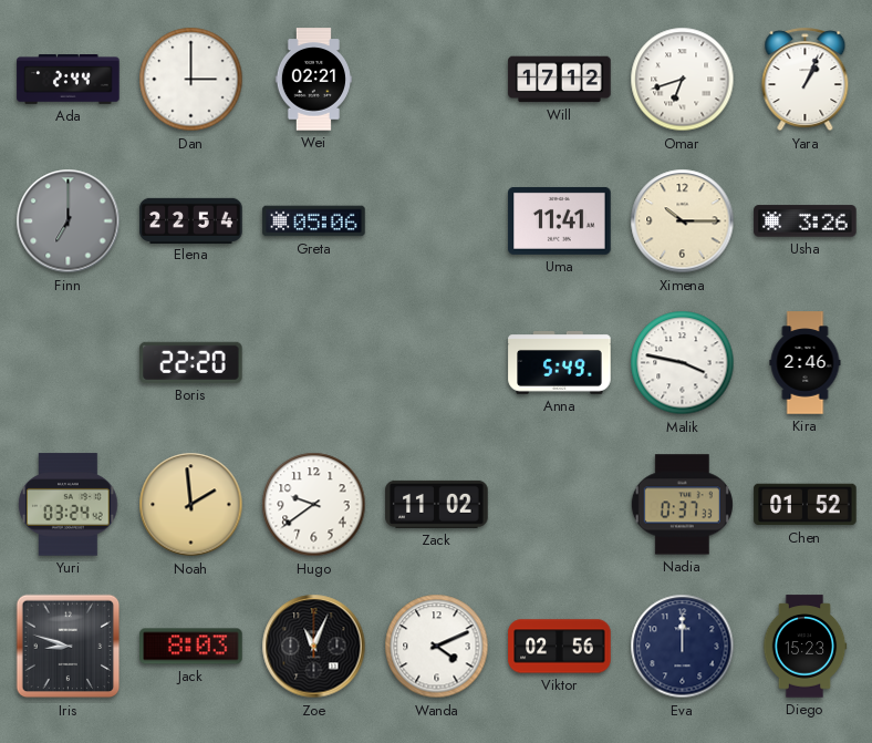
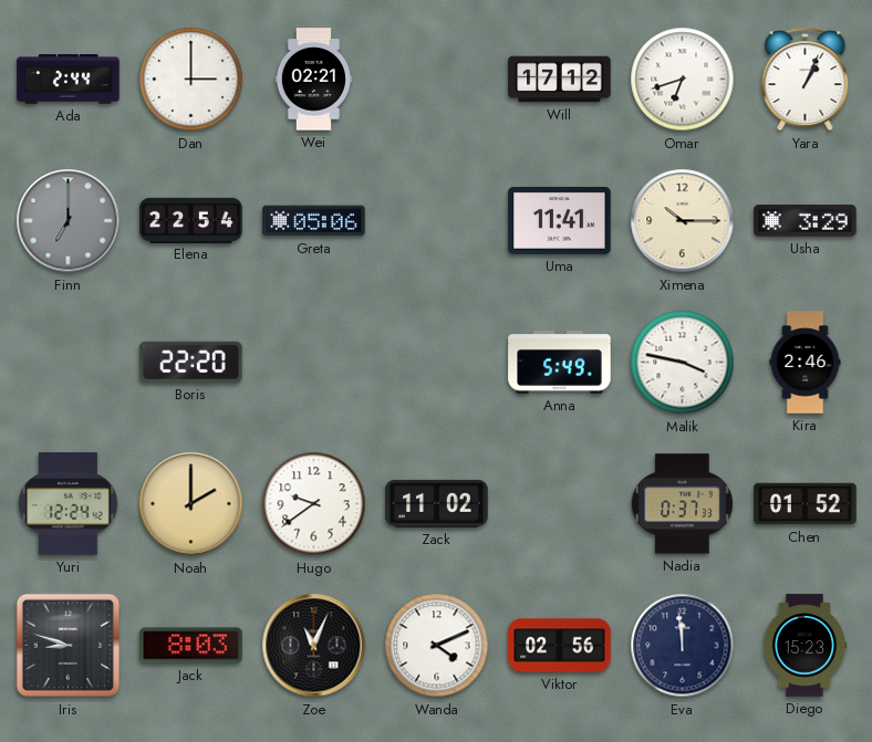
Usha: 3:26 -> 3:29
Yuri: 03:24 -> 12:24
Noah: 1:59 -> 2:00
Eva: 12:00 -> 11:59
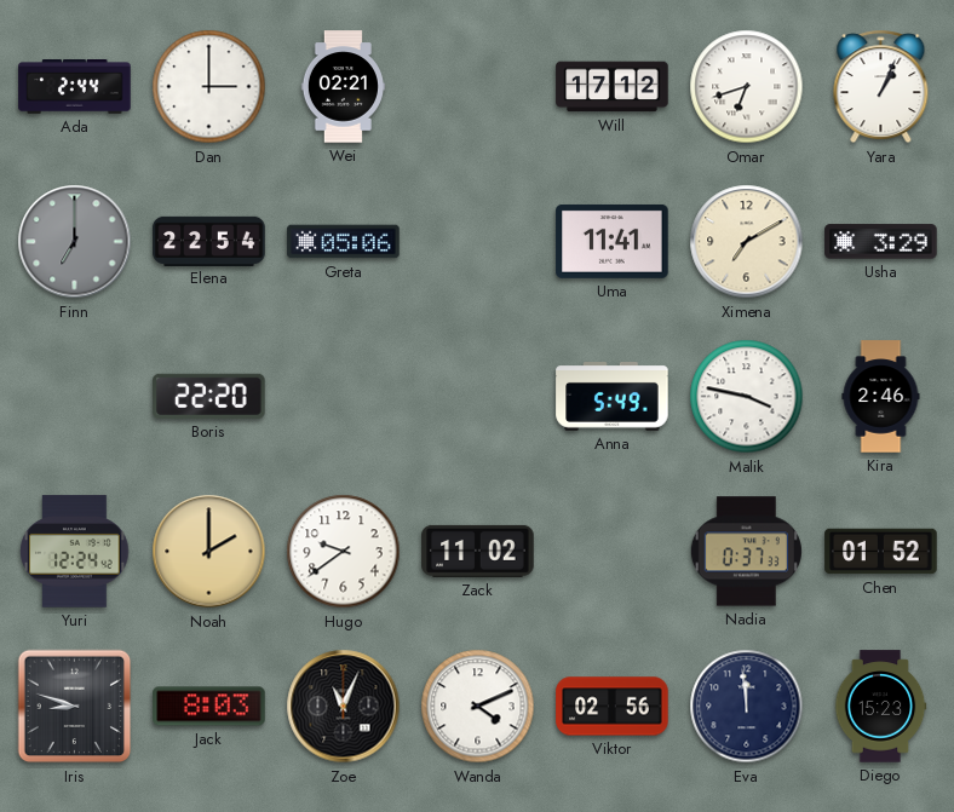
Ximena: 10:15 -> 7:10
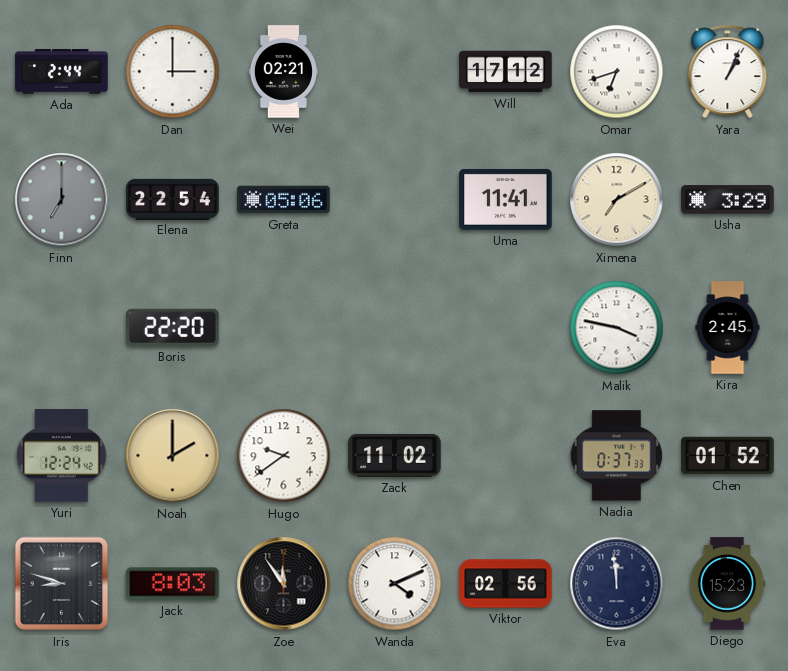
Anna: 5:49 -> none
Kira: 2:46 -> 2:45
Zoe: 11:04 -> 11:54
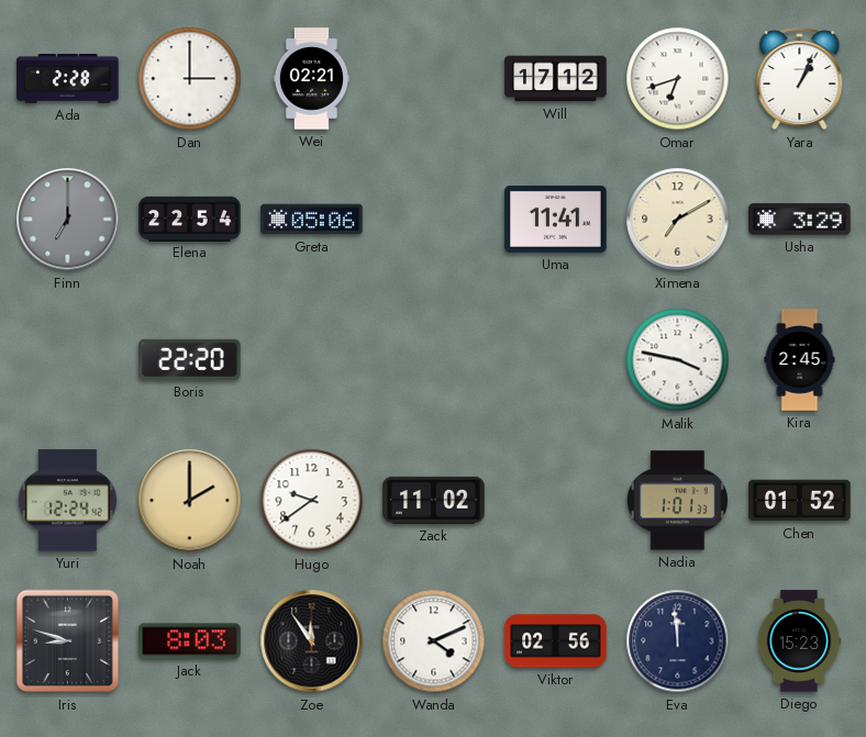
Ada: 2:44 -> 2:28
Nadia: 0:37 -> 1:01
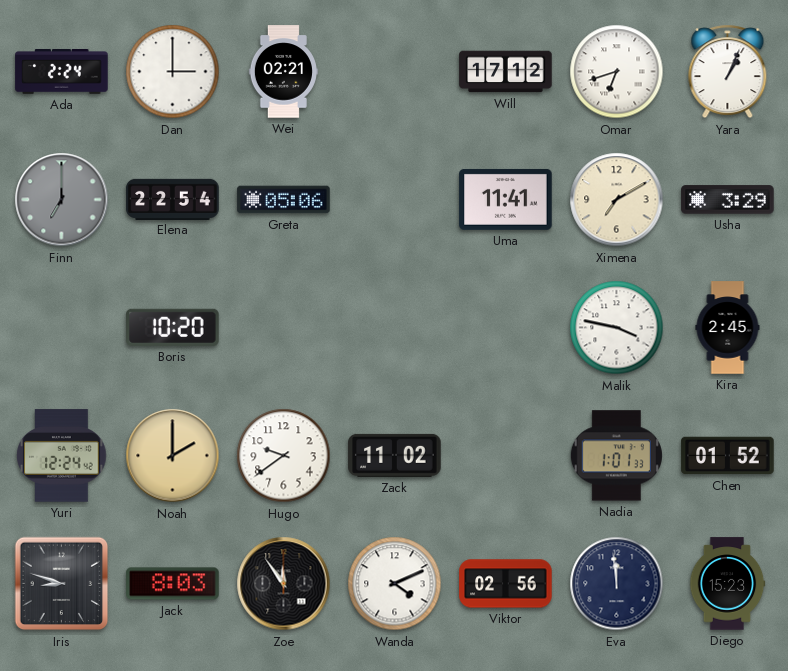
Ada: 2:28 -> 2:24
Boris: 22:20 -> 10:20
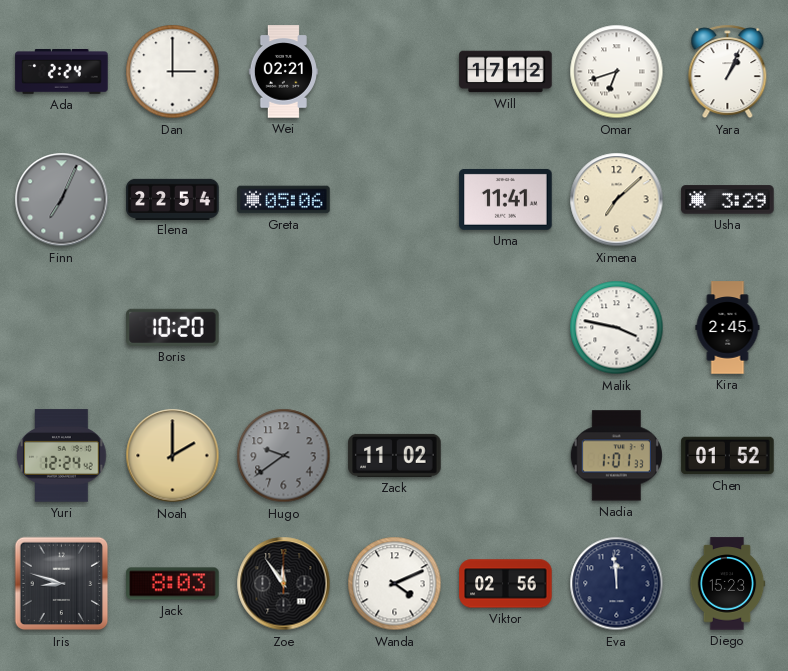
Finn: 7:00 -> 7:04
Ximena: 7:10 -> 7:08
Hugo dial: white -> grey
